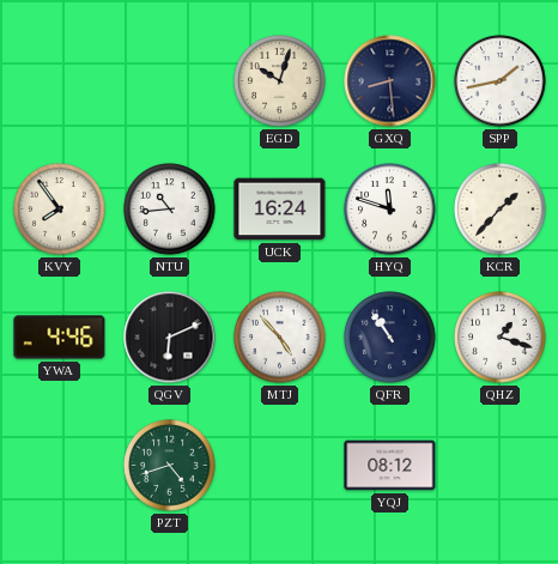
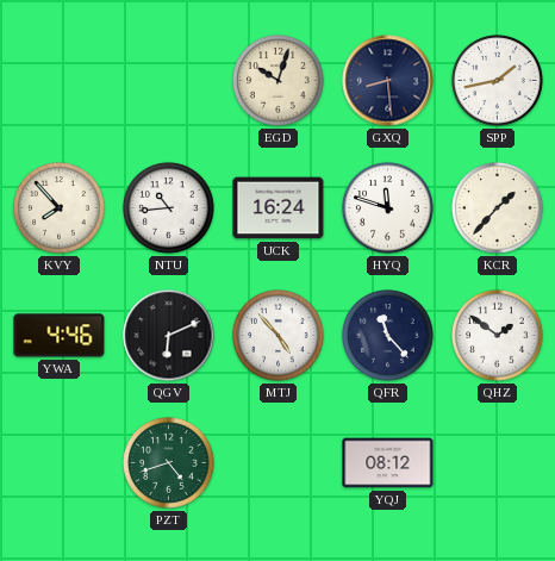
KVY: 7:54 -> 7:53
QFR: 10:54 -> 11:23
QHZ: 1:18 -> 1:51
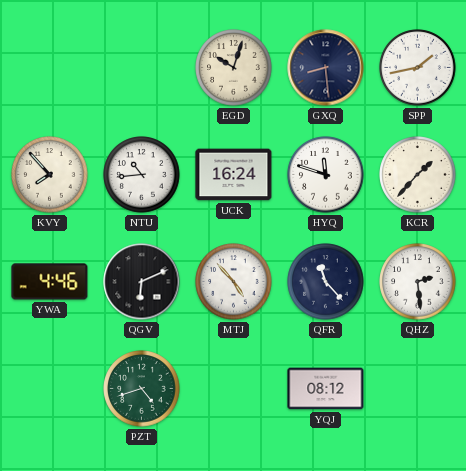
QHZ: 1:51 -> 2:29
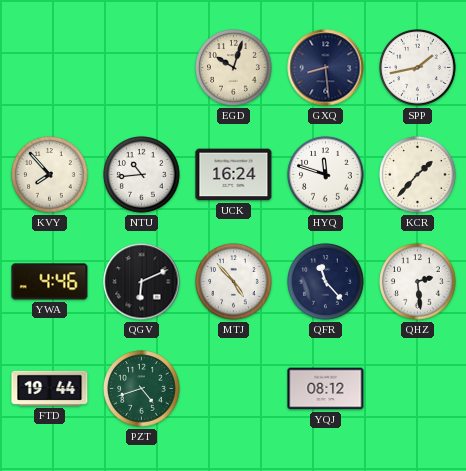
FTD: none -> 19:44
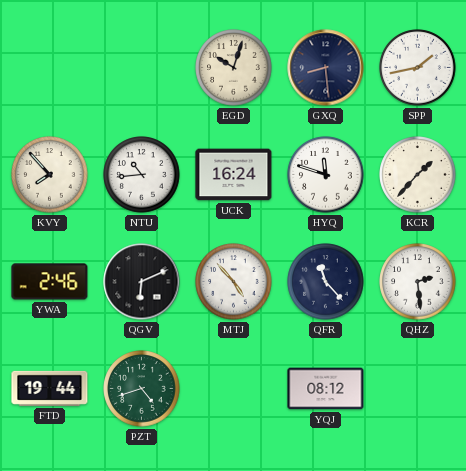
YWA: 4:46 -> 2:46
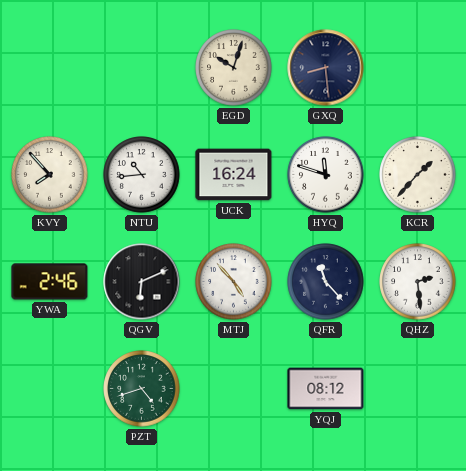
SPP: 1:43 -> none
FTD: 19:44 -> none
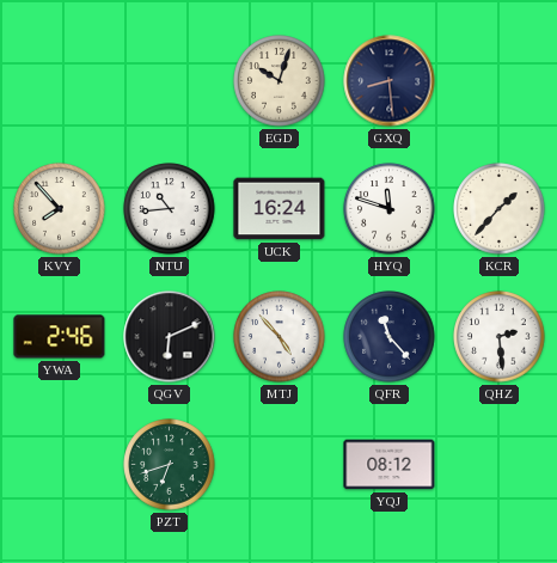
PZT: 4:42 -> 6:42
